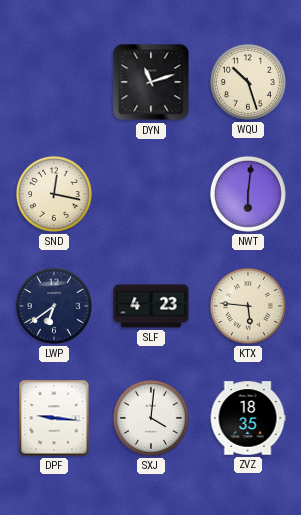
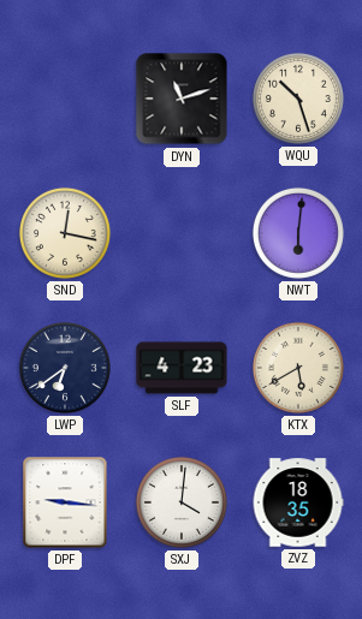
KTX: 5:46 -> 5:40
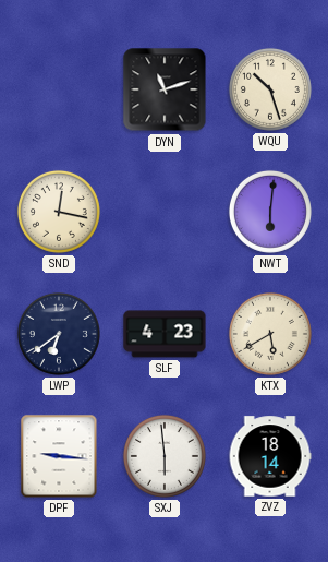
SXJ: 4:01 -> 5:59
ZVZ: 18:35 -> 18:14
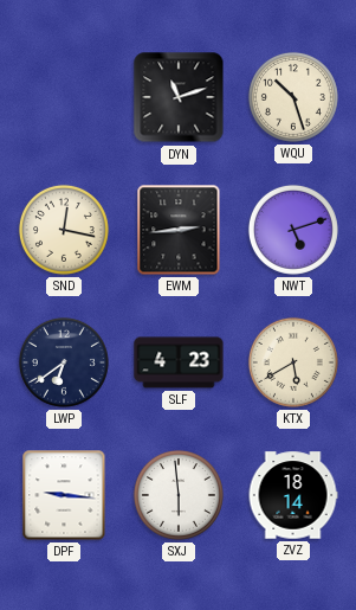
EWM: none -> 2:44
NWT: 6:01 -> 5:12
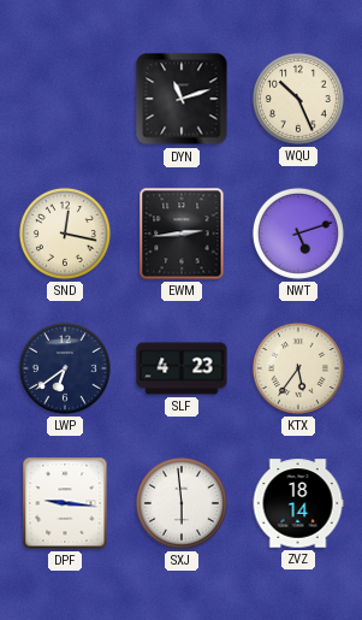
WQU: 10:27 -> 10:26
KTX: 5:40 -> 5:36
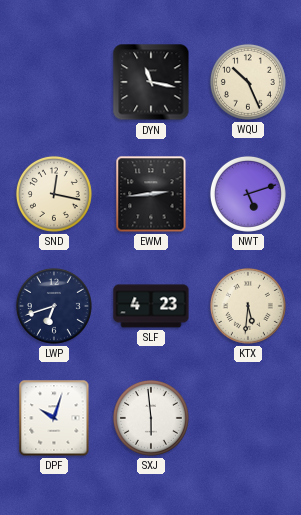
DYN: 11:12 -> 11:17
LWP: 6:39 -> 6:42
KTX: 5:36 -> 5:31
DPF: 9:16 -> 10:03
ZVZ: 18:14 -> none
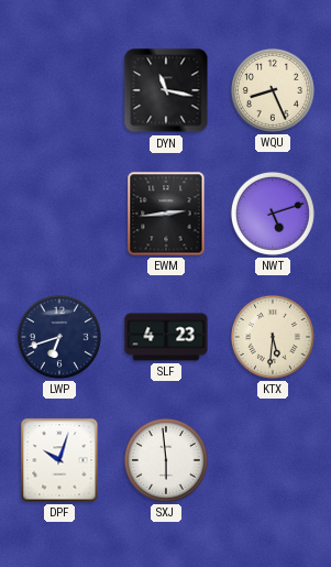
WQU: 10:26 -> 8:26
SND: 12:17 -> none
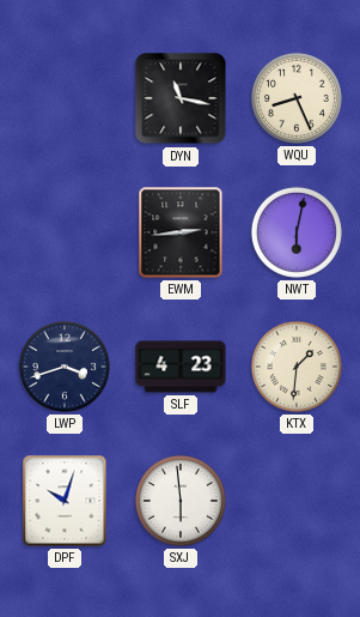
NWT: 5:12 -> 6:02
LWP: 6:42 -> 3:42
KTX: 5:31 -> 1:31
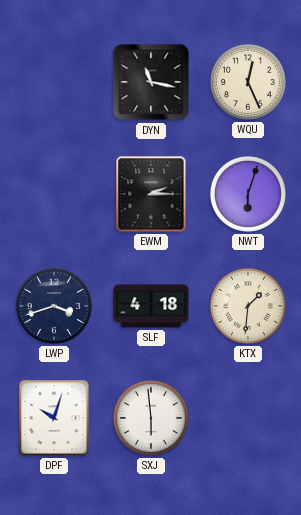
WQU: 8:26 -> 12:26
EWM: 2:44 -> 2:15
NWT: 6:02 -> 6:03
SLF: 4:23 -> 4:18
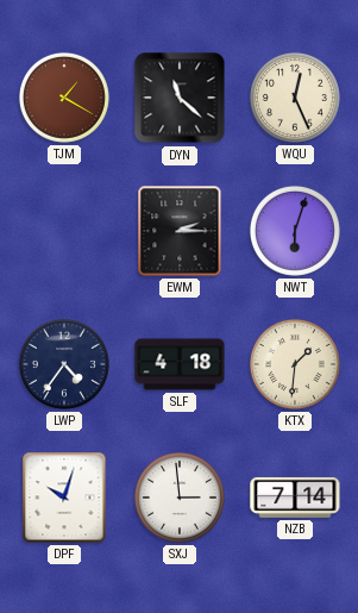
TJM: none -> 1:20
DYN: 11:17 -> 11:22
LWP: 3:42 -> 4:36
SXJ: 5:59 -> 2:59
NZB: none -> 7:14
